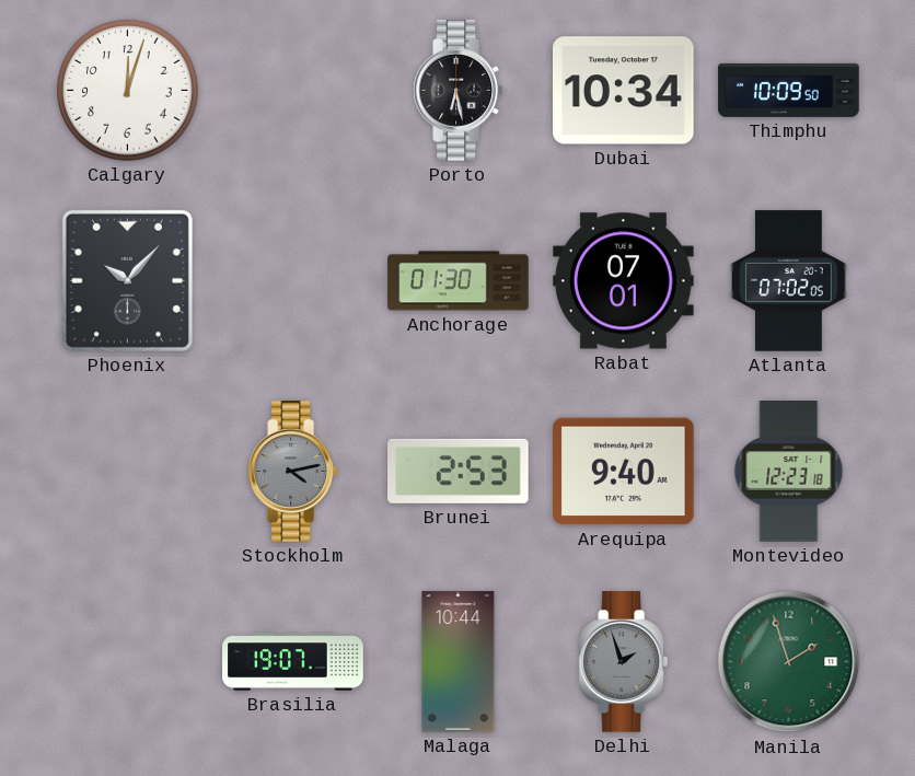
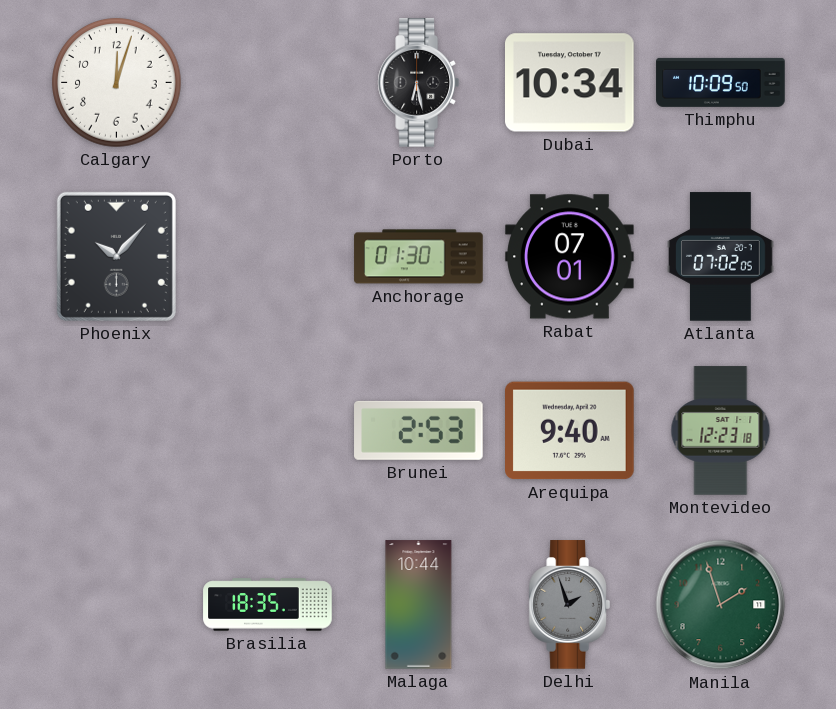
Stockholm: 4:13 -> none
Brasilia: 19:07 -> 18:35
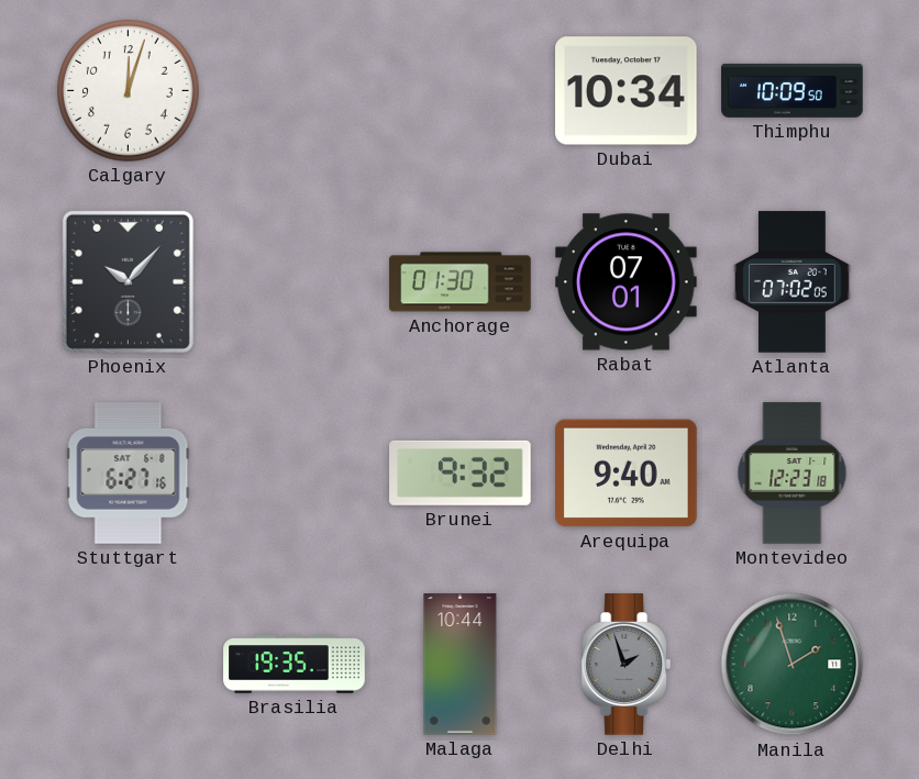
Porto: 6:28 -> none
Stuttgart: none -> 6:27
Brunei: 2:53 -> 9:32
Brasilia: 18:35 -> 19:35
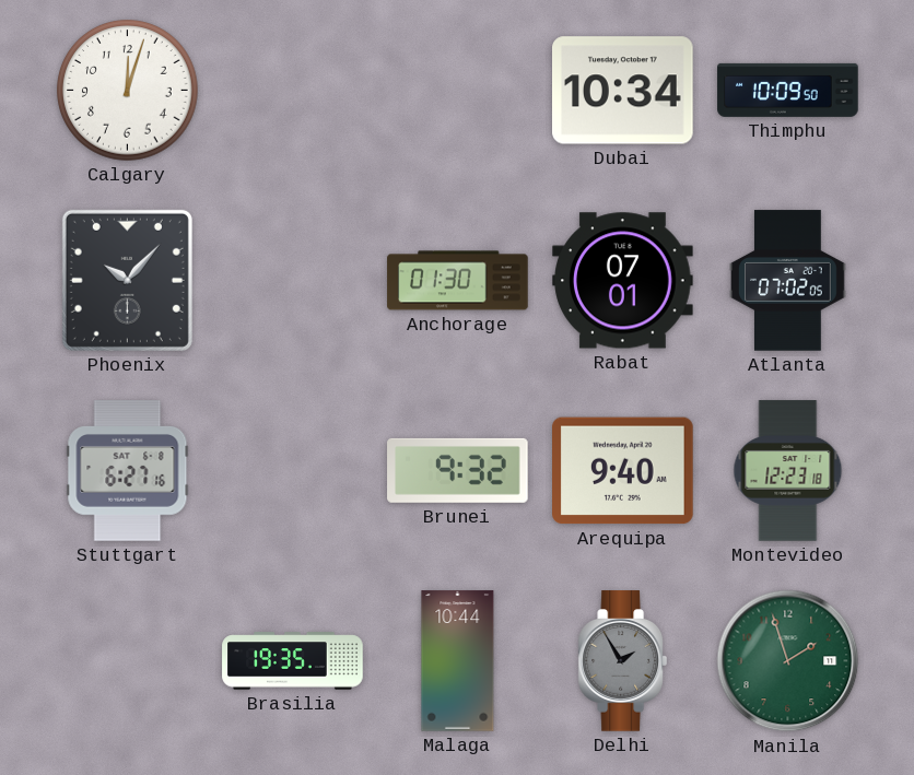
Delhi: 1:57 -> 1:55
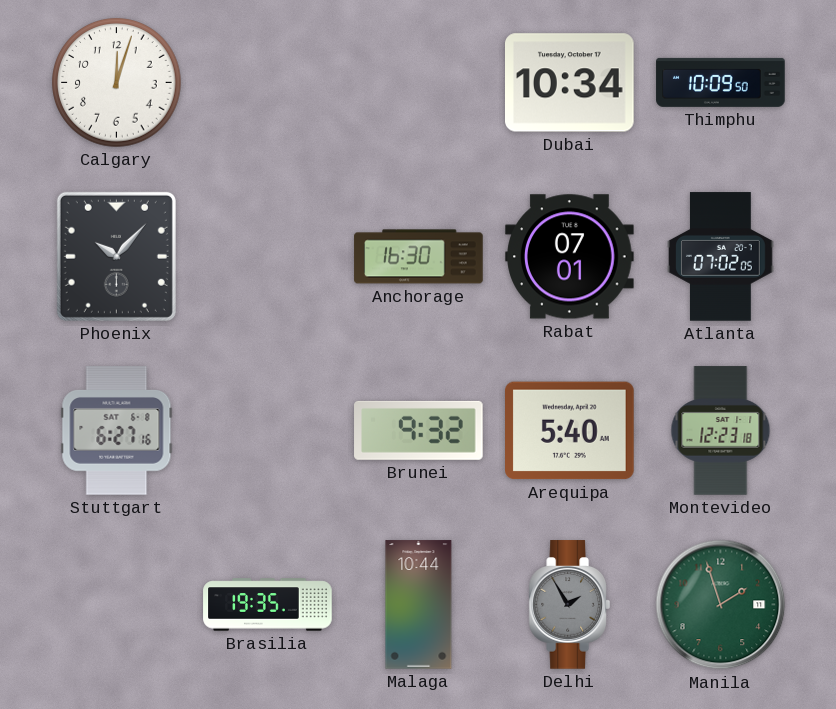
Anchorage: 01:30 -> 16:30
Arequipa: 9:40 -> 5:40
